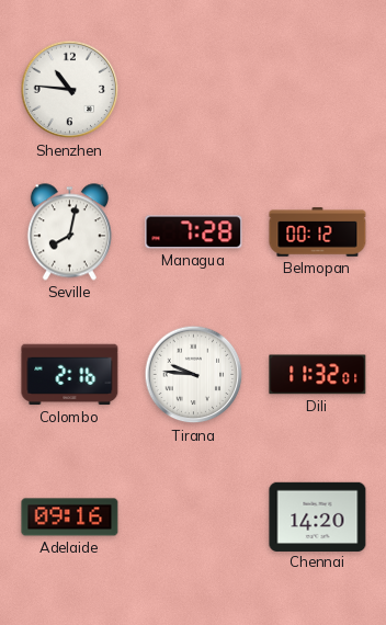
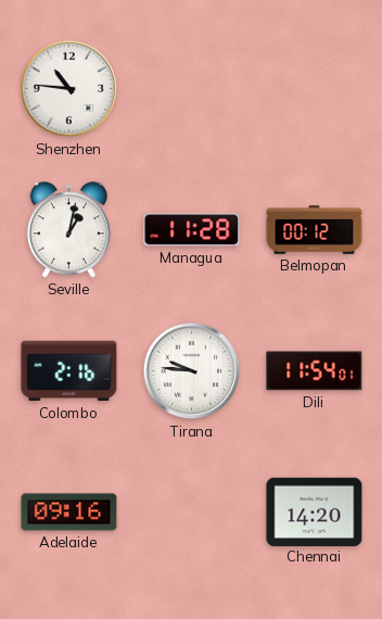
Seville: 8:02 -> 1:02
Managua: 7:28 -> 11:28
Dili: 11:32 -> 11:54
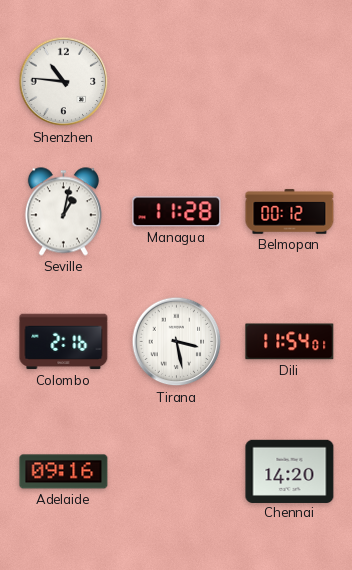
Tirana: 9:46 -> 3:28
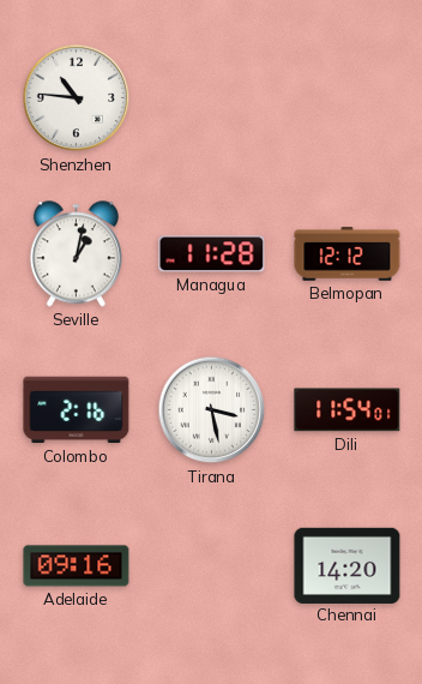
Belmopan: 00:12 -> 12:12
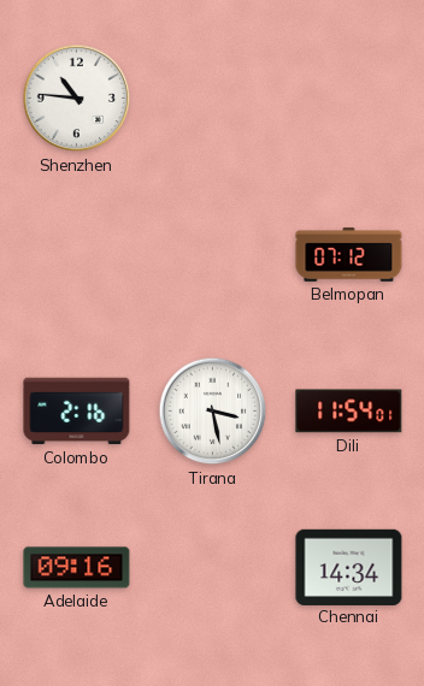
Seville: 1:02 -> none
Managua: 11:28 -> none
Belmopan: 12:12 -> 07:12
Chennai: 14:20 -> 14:34
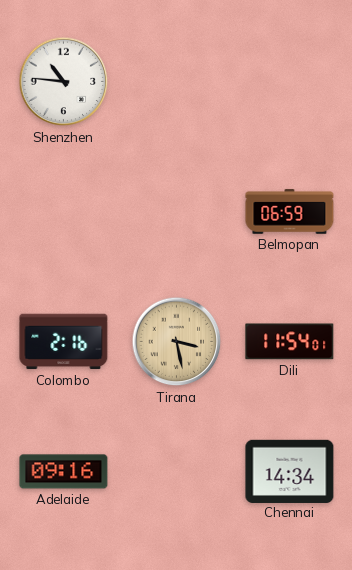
Belmopan: 07:12 -> 06:59
Tirana dial: white -> champagne
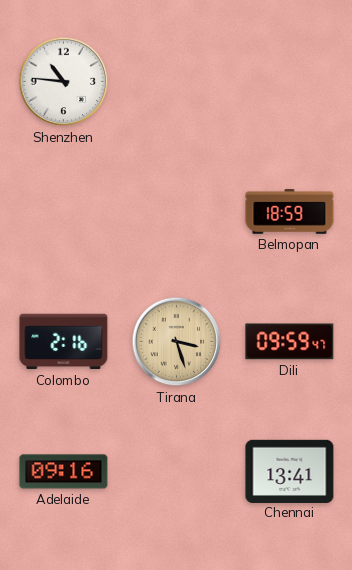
Belmopan: 06:59 -> 18:59
Tirana: 3:28 -> 3:27
Dili: 11:54 -> 09:59
Chennai: 14:34 -> 13:41
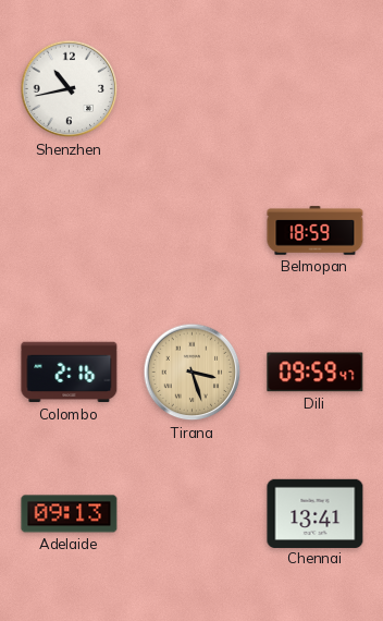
Shenzhen: 10:46 -> 10:43
Adelaide: 09:16 -> 09:13
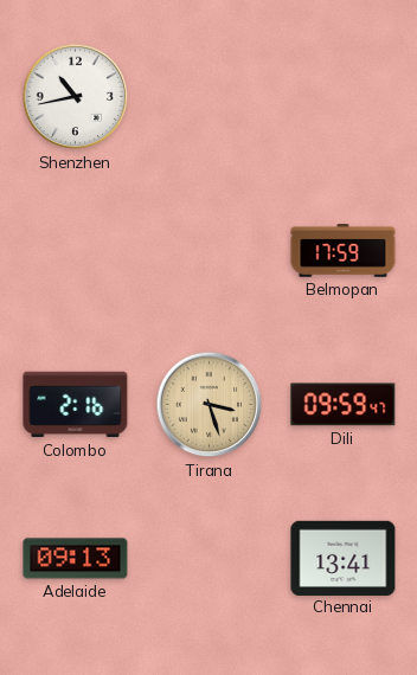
Belmopan: 18:59 -> 17:59
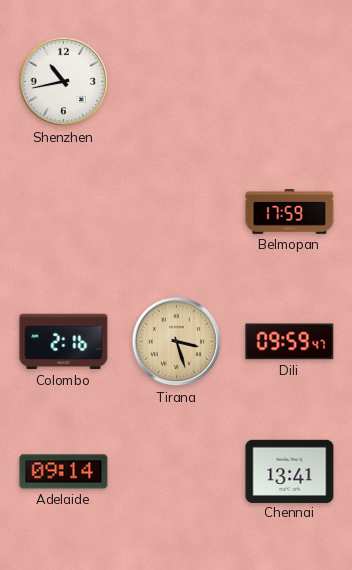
Adelaide: 09:13 -> 09:14
